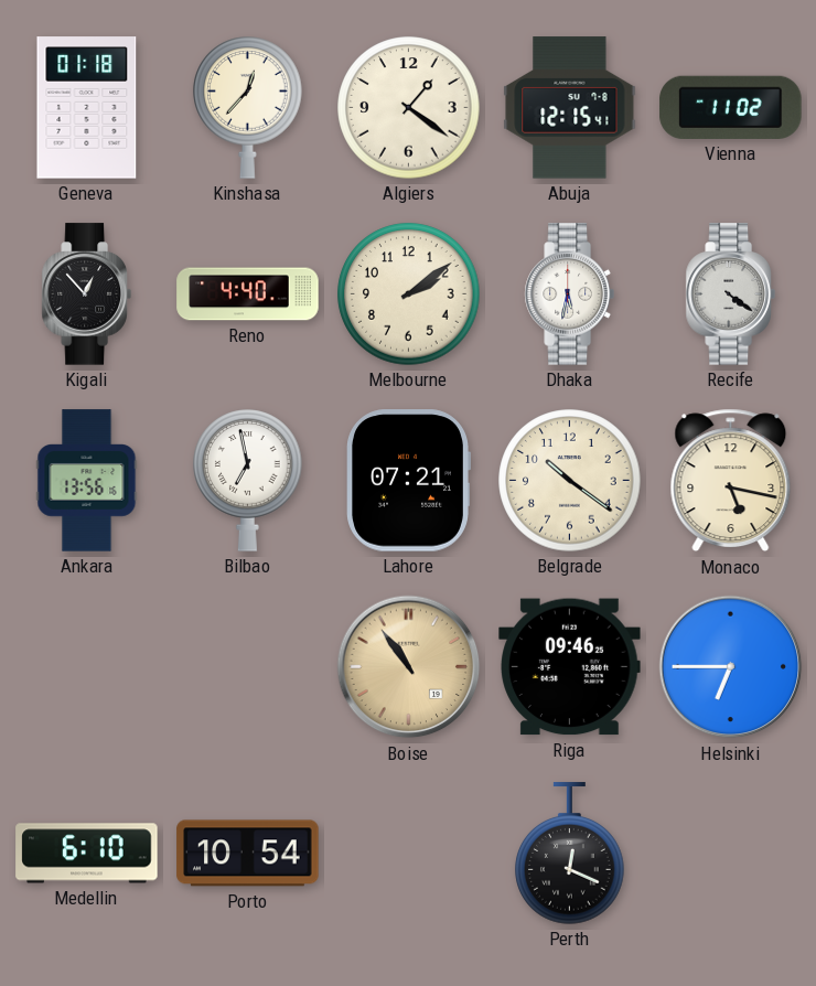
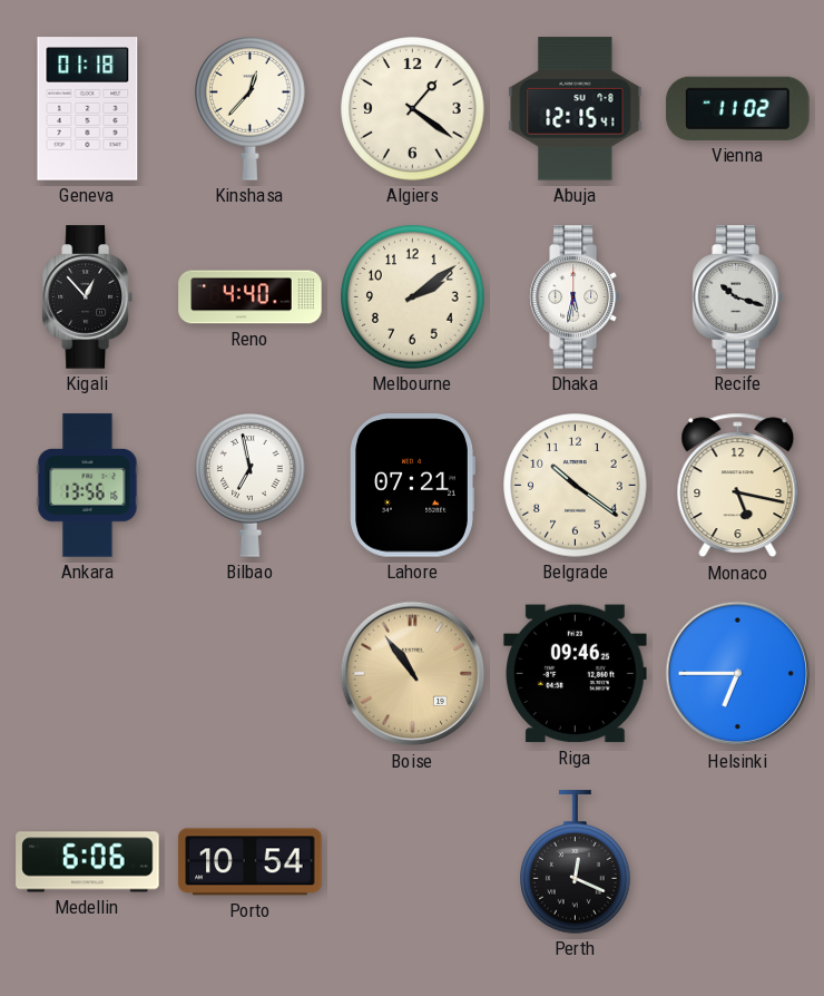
Recife: 4:21 -> 10:18
Medellin: 6:10 -> 6:06
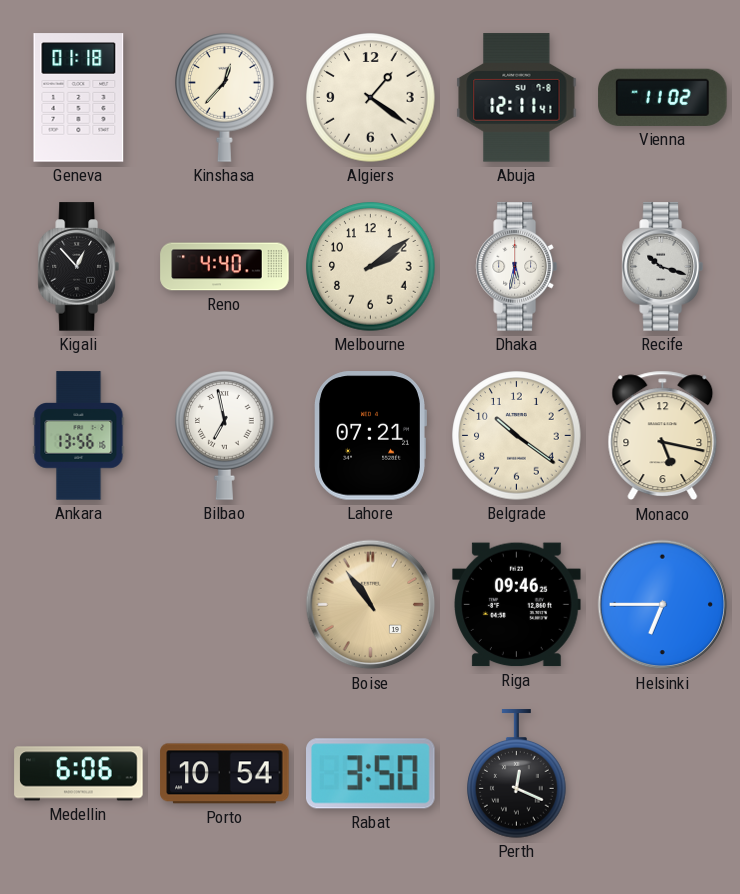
Abuja: 12:15 -> 12:11
Rabat: none -> 3:50
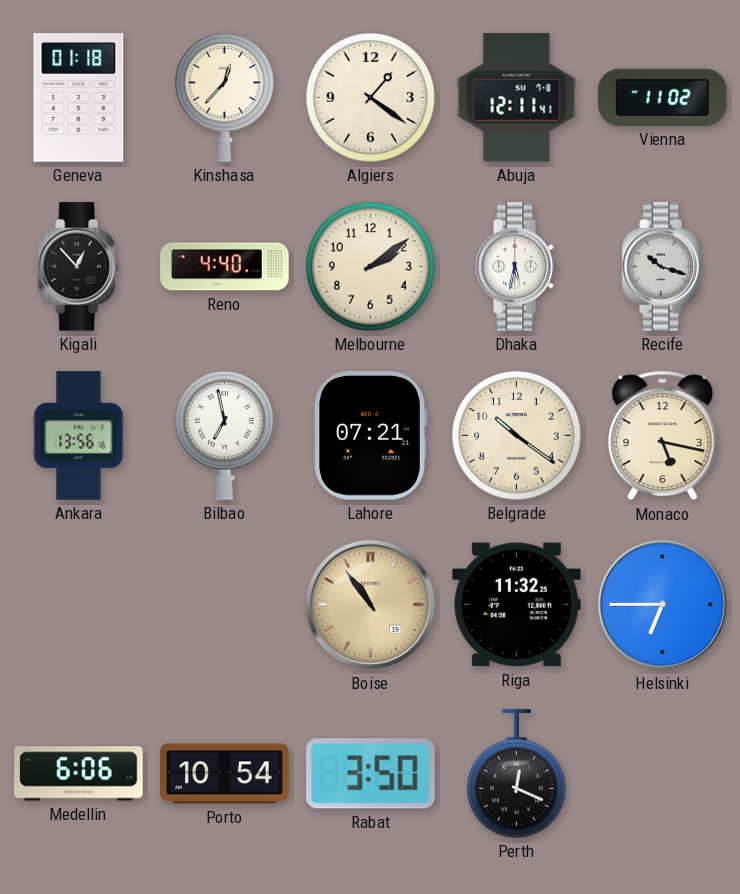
Riga: 09:46 -> 11:32
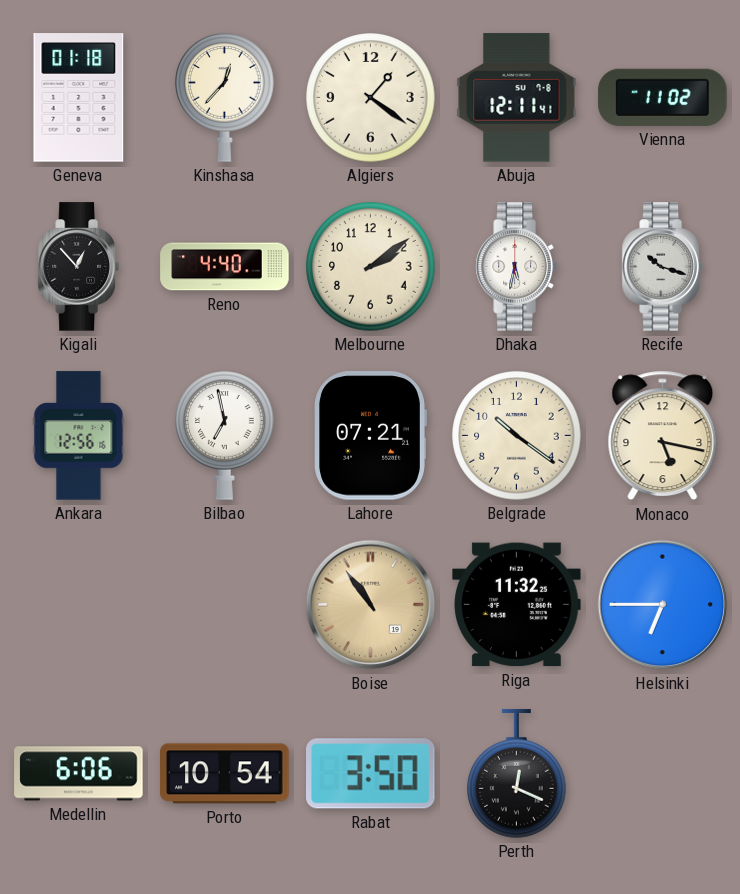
Ankara: 13:56 -> 12:56
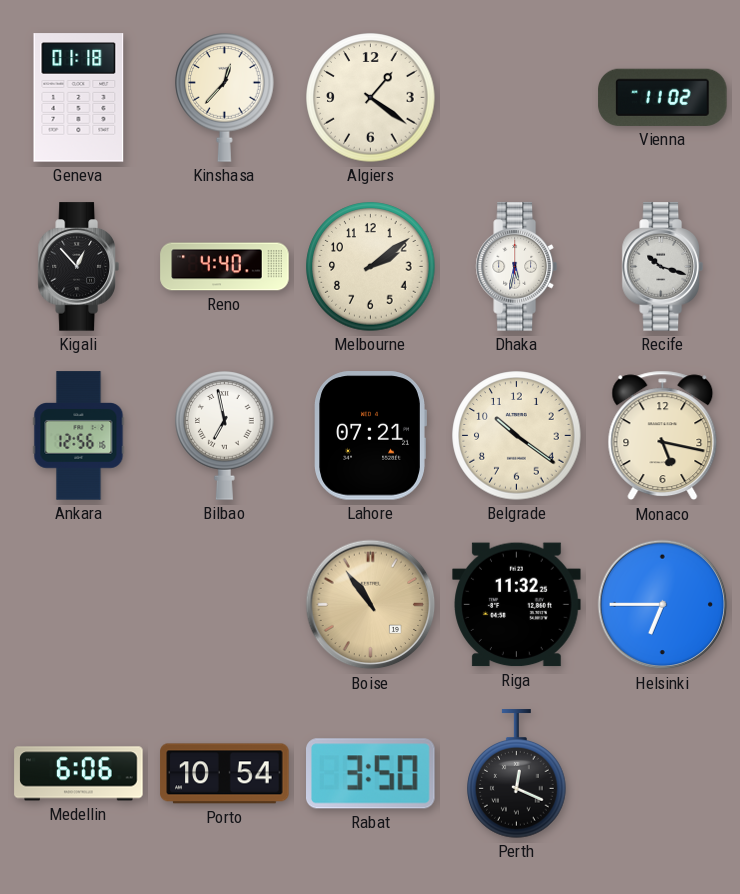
Abuja: 12:11 -> none
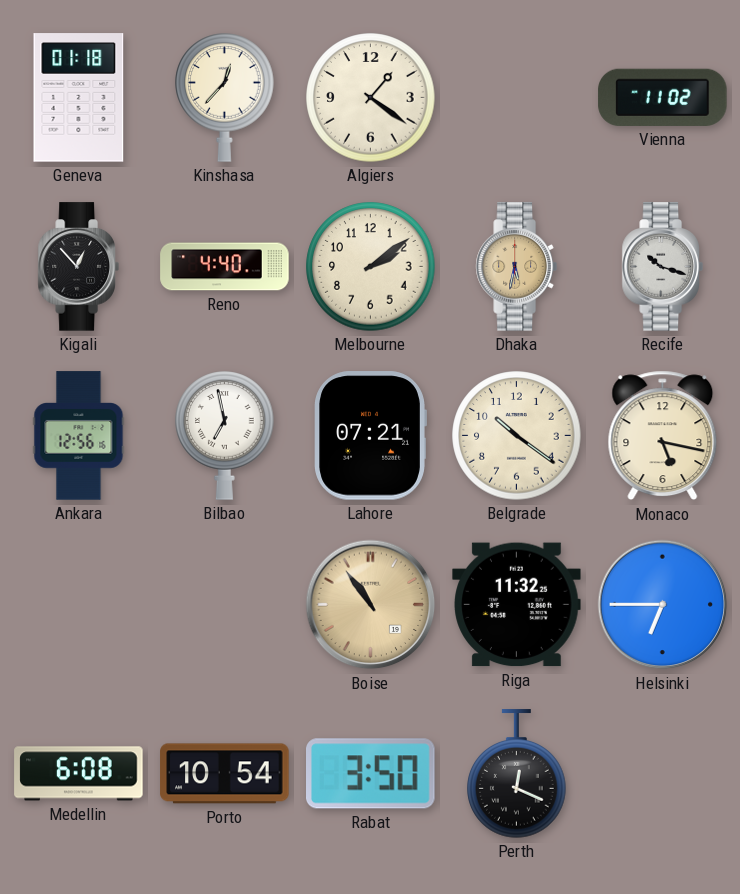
Dhaka dial: white -> champagne
Medellin: 6:06 -> 6:08
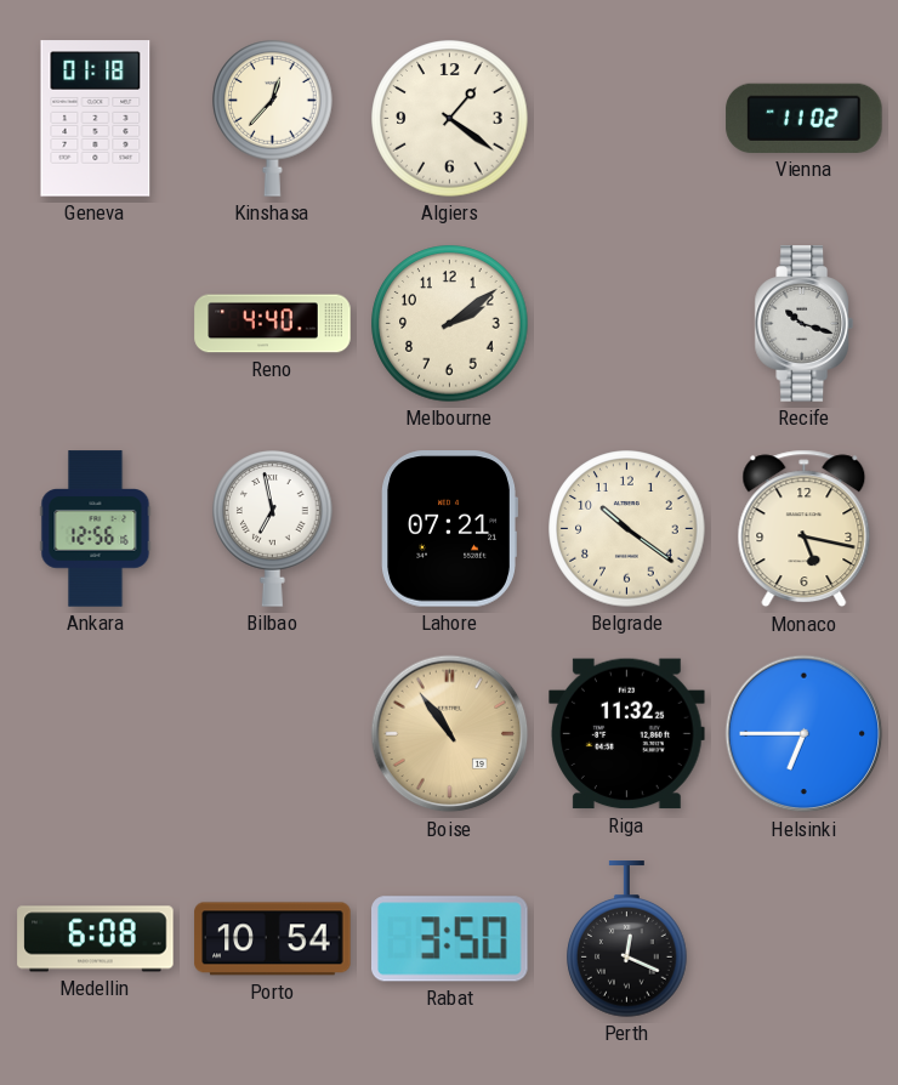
Kigali: 12:53 -> none
Dhaka: 5:32 -> none
